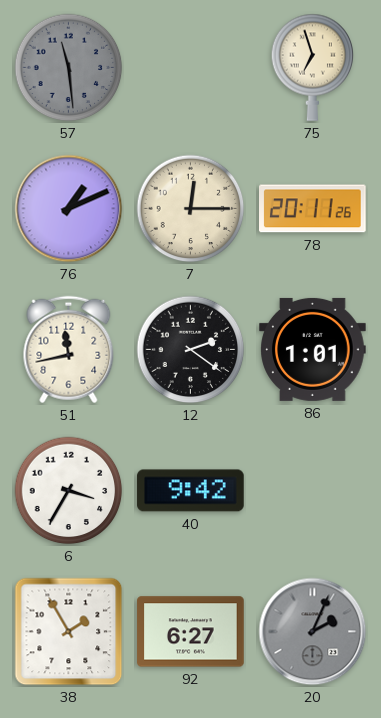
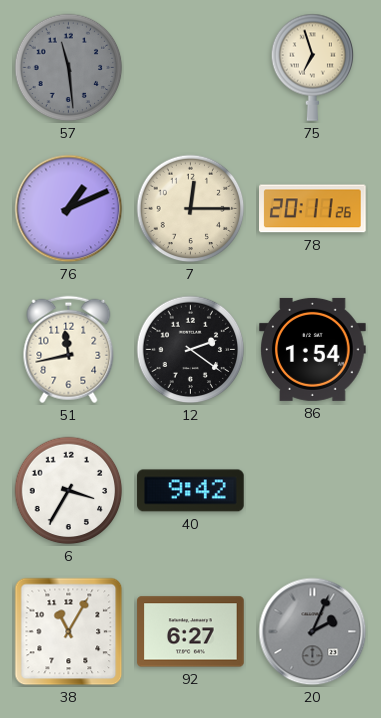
86: 1:01 -> 1:54
38: 1:55 -> 11:05
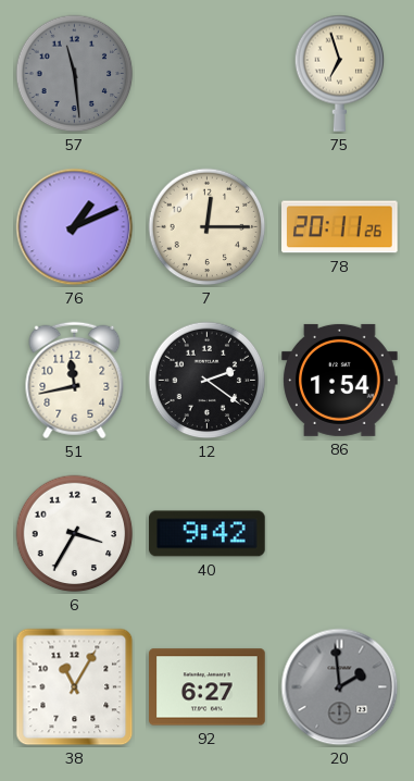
20: 2:04 -> 1:59
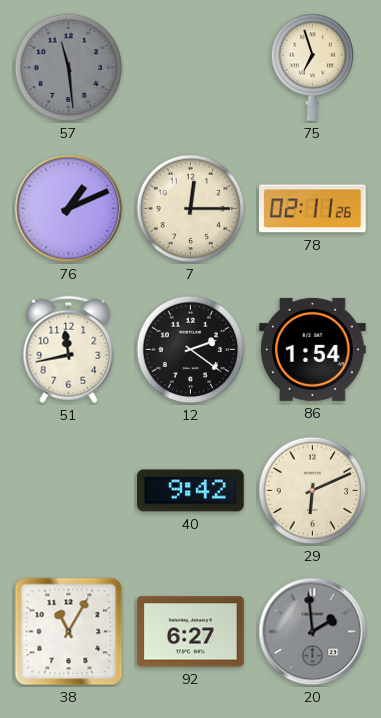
78: 20:11 -> 02:11
6: 3:35 -> none
29: none -> 6:11
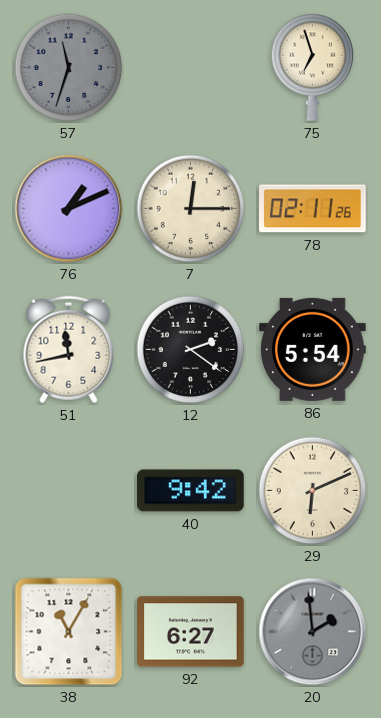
57: 11:29 -> 11:33
86: 1:54 -> 5:54
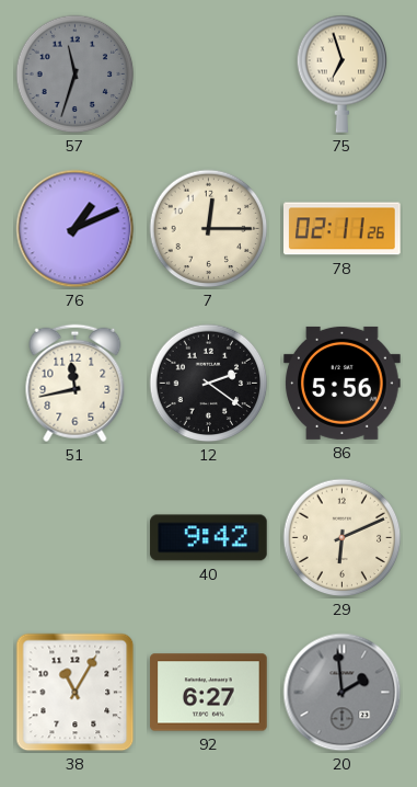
86: 5:54 -> 5:56
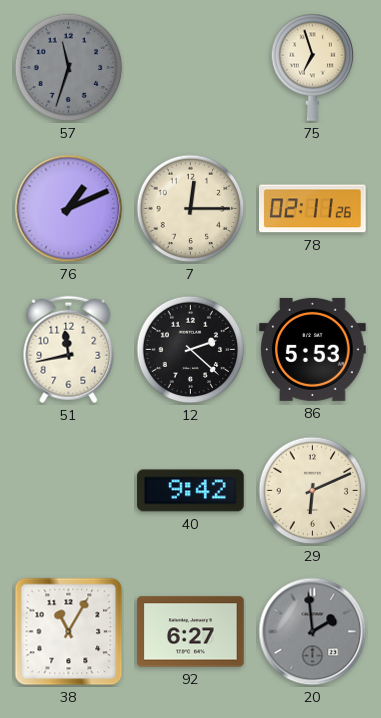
12: 2:21 -> 2:22
86: 5:56 -> 5:53
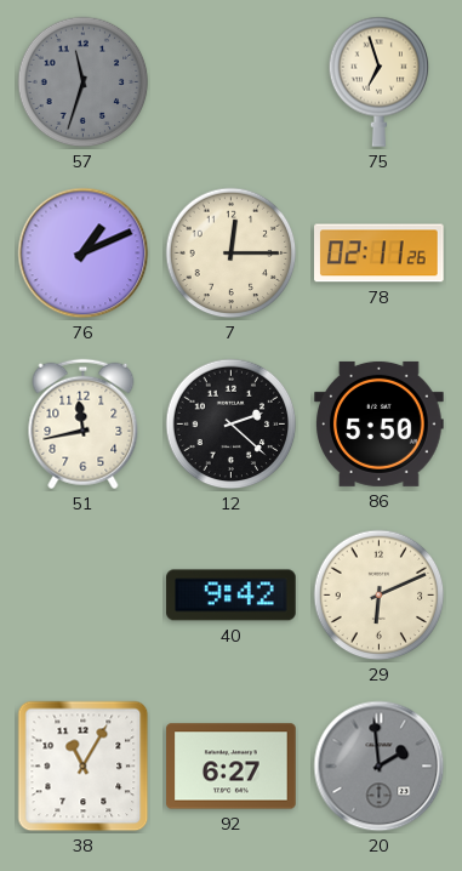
86: 5:53 -> 5:50
